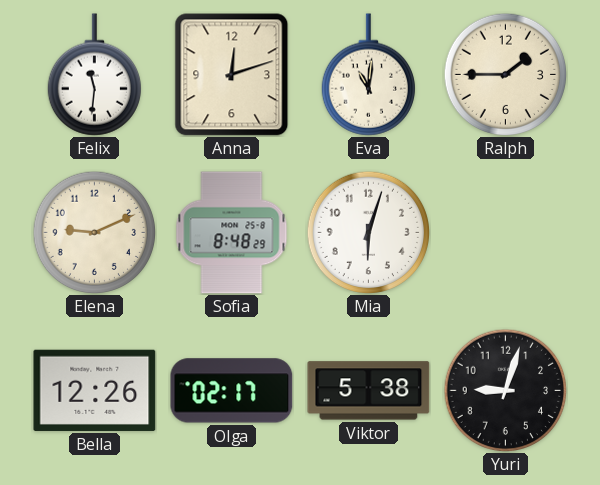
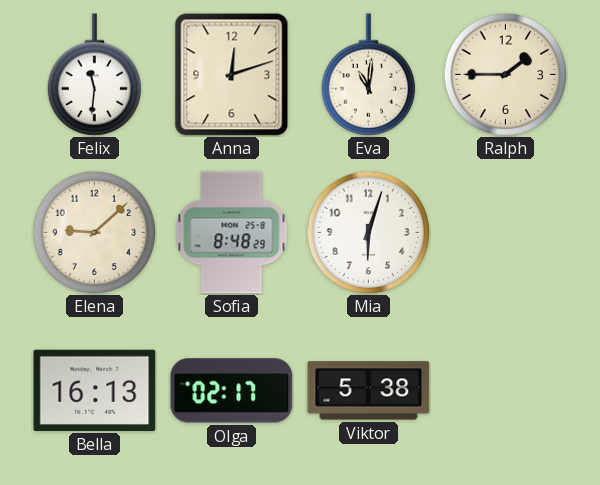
Elena: 9:11 -> 9:08
Bella: 12:26 -> 16:13
Yuri: 9:03 -> none
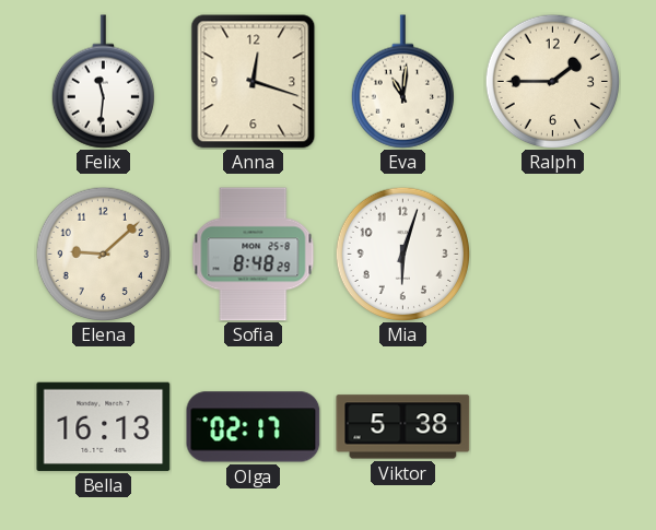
Anna: 12:12 -> 12:18
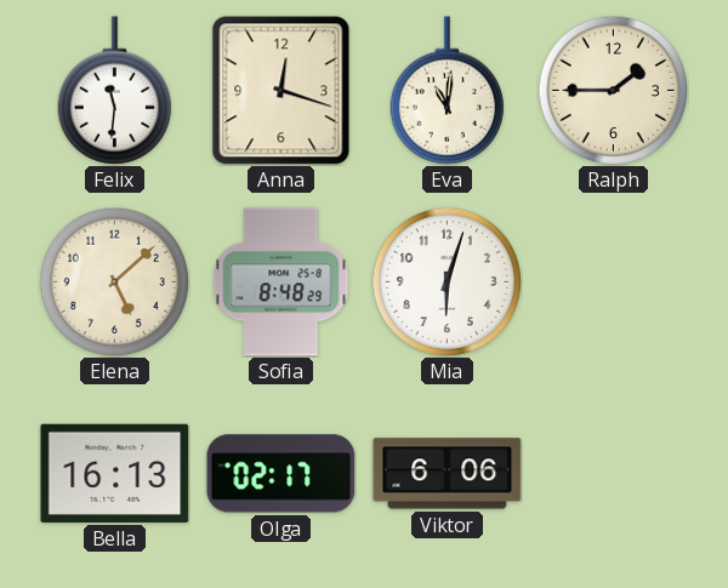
Elena: 9:08 -> 5:08
Viktor: 5:38 -> 6:06
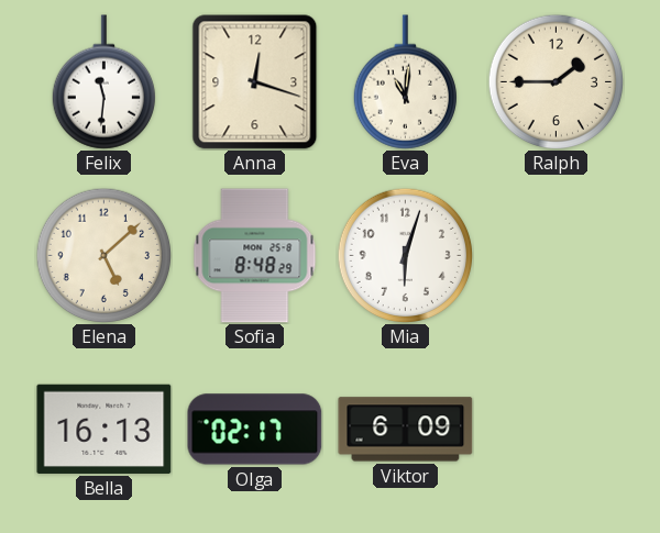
Viktor: 6:06 -> 6:09
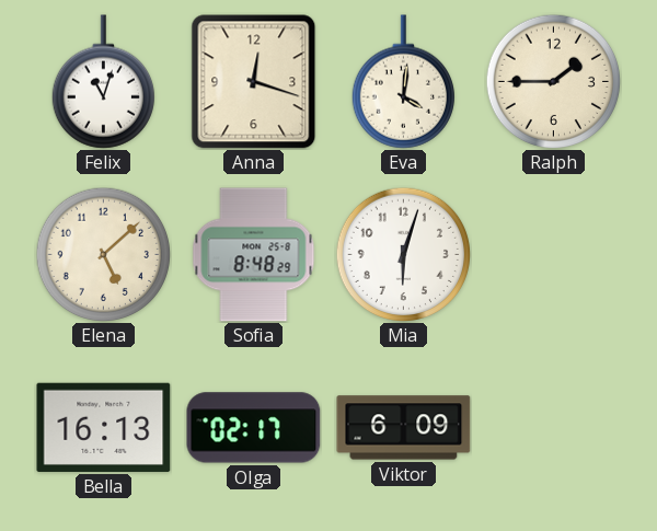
Felix: 11:31 -> 11:03
Eva: 11:01 -> 4:01
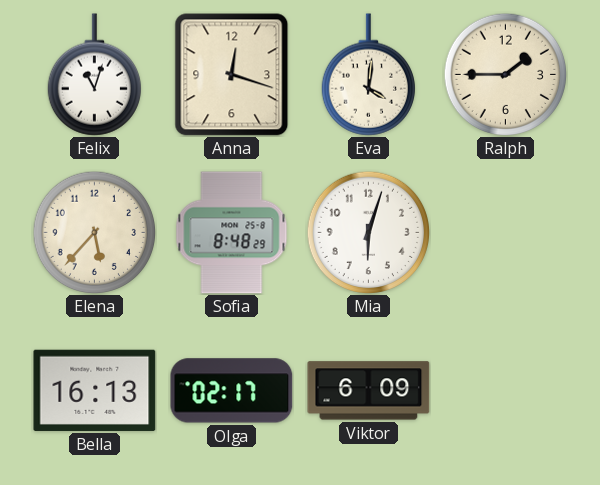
Elena: 5:08 -> 5:37
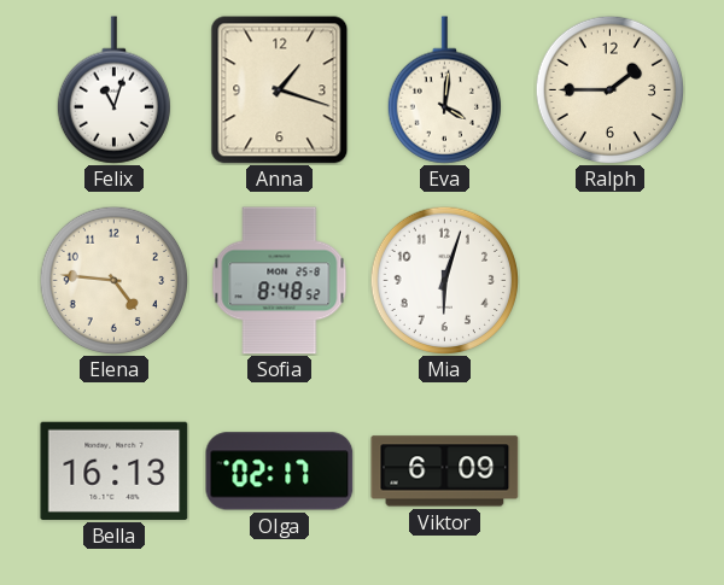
Anna: 12:18 -> 1:18
Elena: 5:37 -> 4:46
Sofia: 8:48:29 -> 8:48:52
